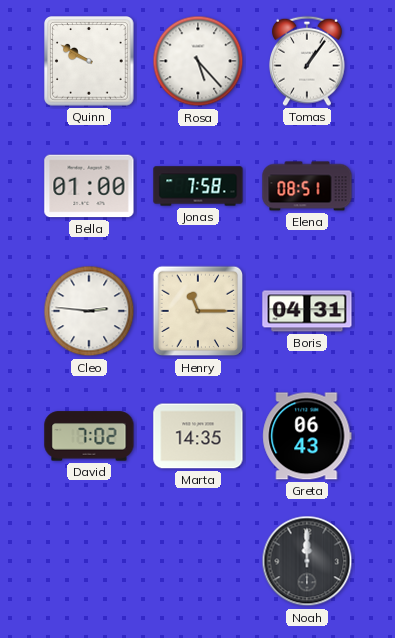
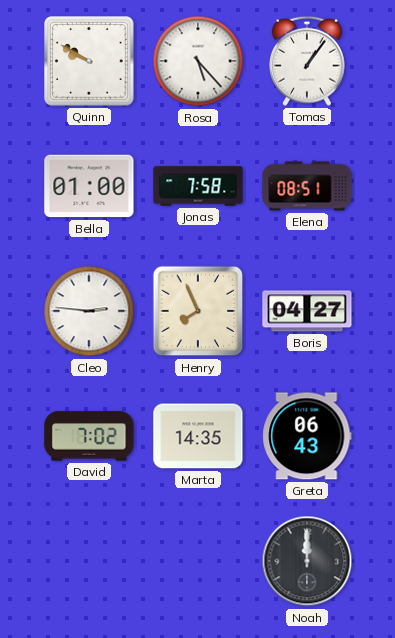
Henry: 11:15 -> 7:56
Boris: 04:31 -> 04:27
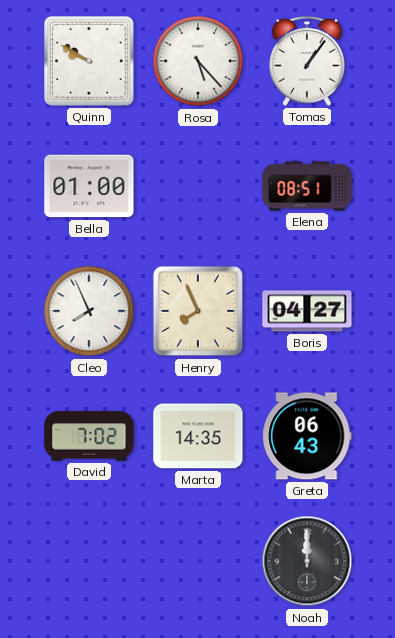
Jonas: 7:58 -> none
Cleo: 2:46 -> 7:56
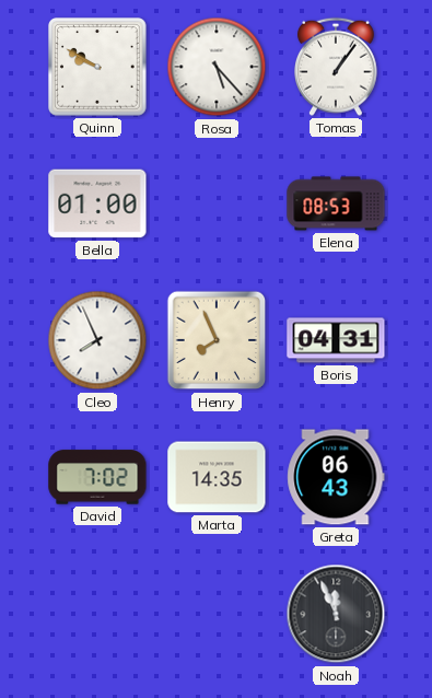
Elena: 08:51 -> 08:53
Boris: 04:27 -> 04:31
Noah: 12:00 -> 11:56
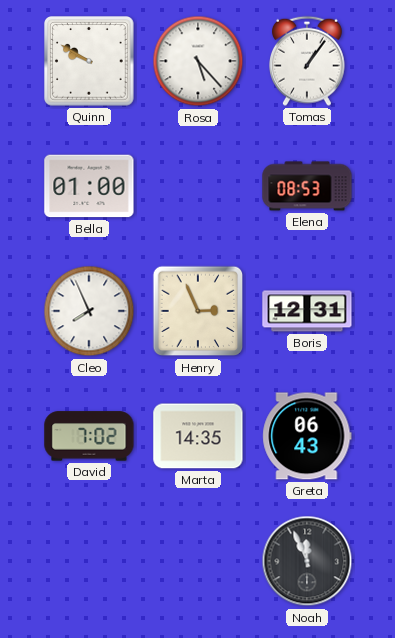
Henry: 7:56 -> 2:56
Boris: 04:31 -> 12:31
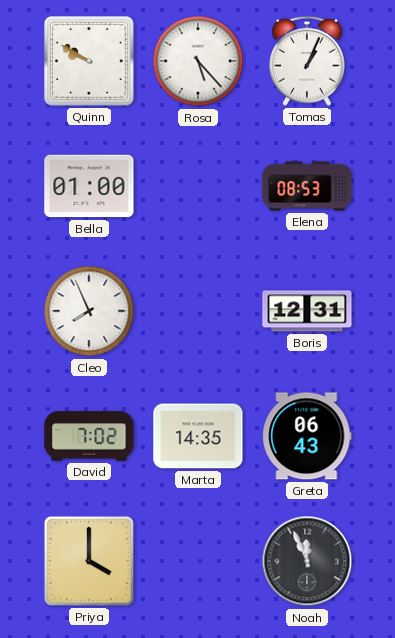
Tomas: 1:06 -> 1:04
Henry: 2:56 -> none
Priya: none -> 4:00
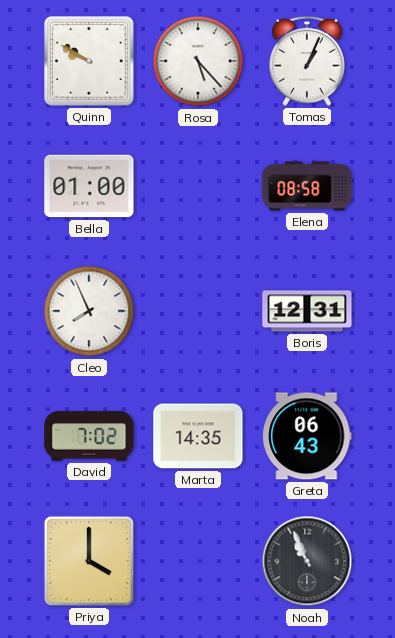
Elena: 08:53 -> 08:58
Noah: 11:56 -> 10:56
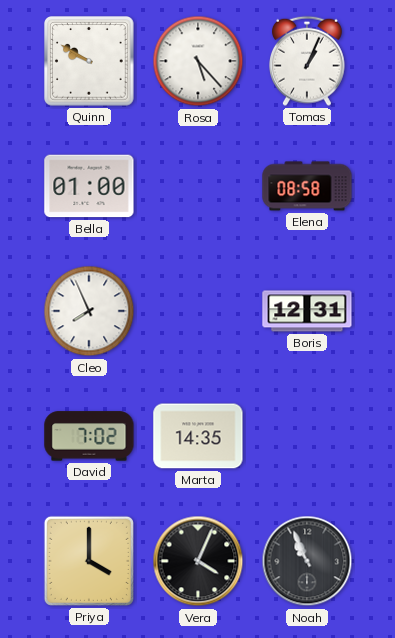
Greta: 06:43 -> none
Vera: none -> 4:04
